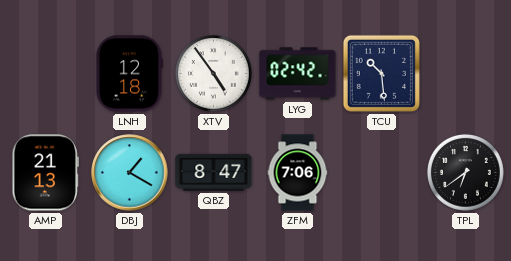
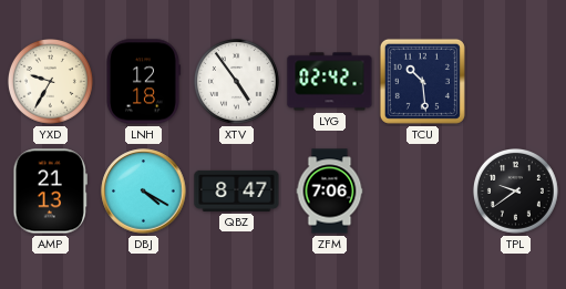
YXD: none -> 9:35
DBJ: 1:20 -> 4:20
TPL: 6:39 -> 9:39
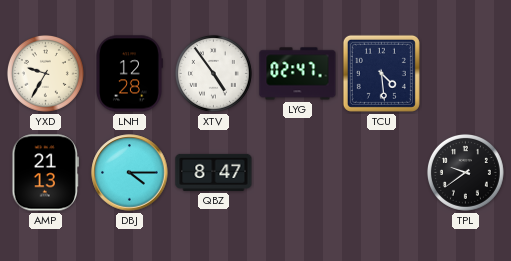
LNH: 12:18 -> 12:28
LYG: 02:42 -> 02:47
TCU: 10:29 -> 4:29
DBJ: 4:20 -> 4:15
ZFM: 7:06 -> none
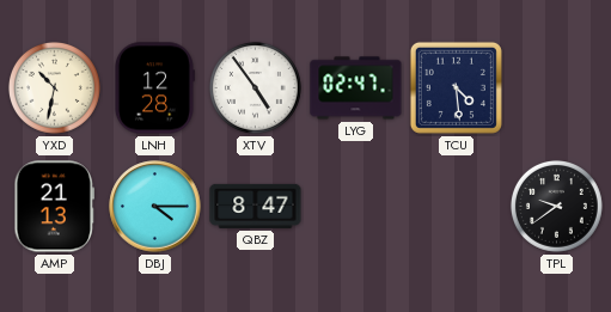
YXD: 9:35 -> 10:32
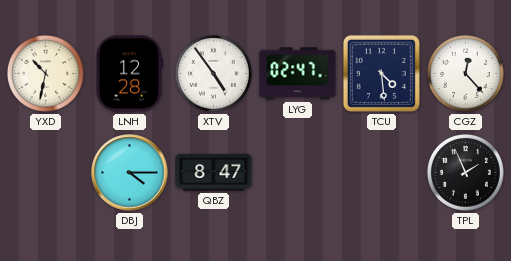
CGZ: none -> 12:23
AMP: 21:13 -> none
TPL: 9:39 -> 1:56
